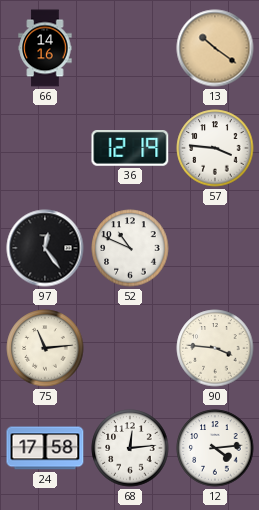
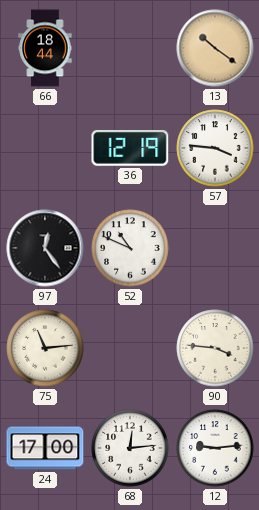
66: 14:16 -> 18:44
24: 17:58 -> 17:00
12: 4:14 -> 9:14
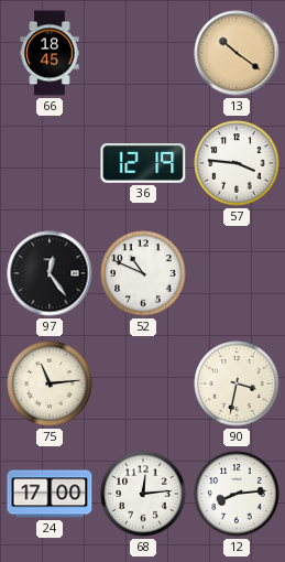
66: 18:44 -> 18:45
90: 3:46 -> 3:32
12: 9:14 -> 8:14
